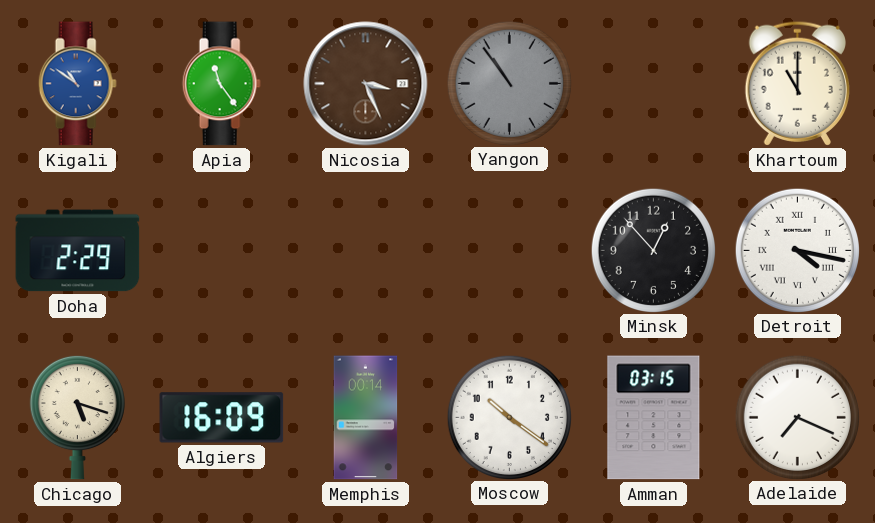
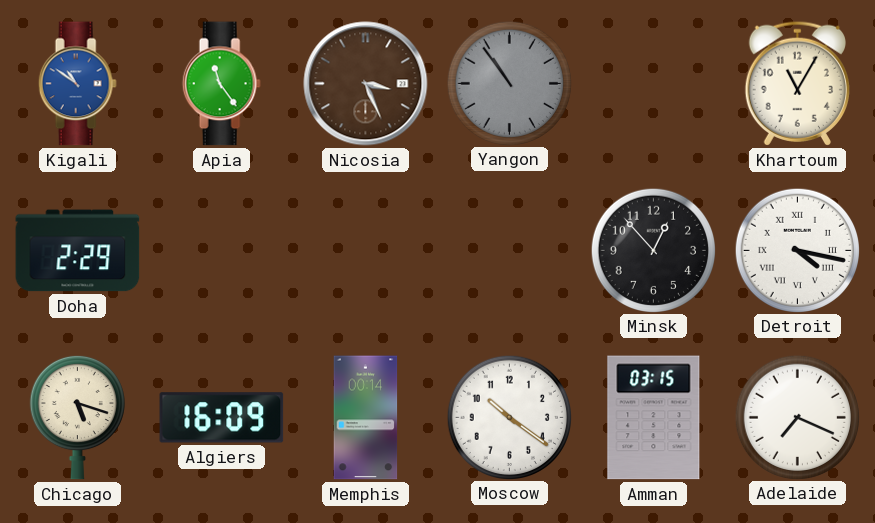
Khartoum: 11:00 -> 11:05
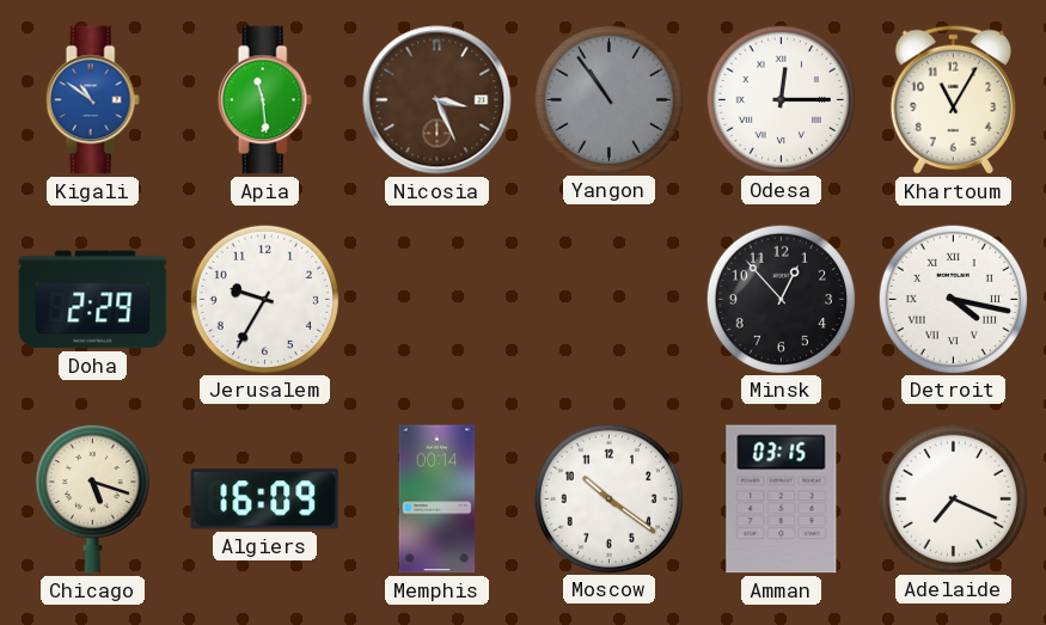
Apia: 11:24 -> 11:29
Odesa: none -> 12:15
Jerusalem: none -> 9:35
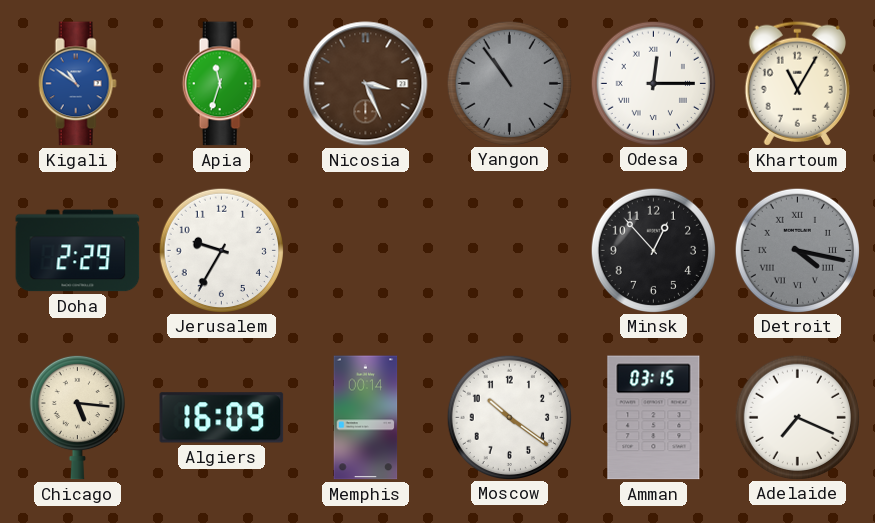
Apia: 11:29 -> 11:33
Detroit dial: white -> grey
Chicago: 5:18 -> 5:16
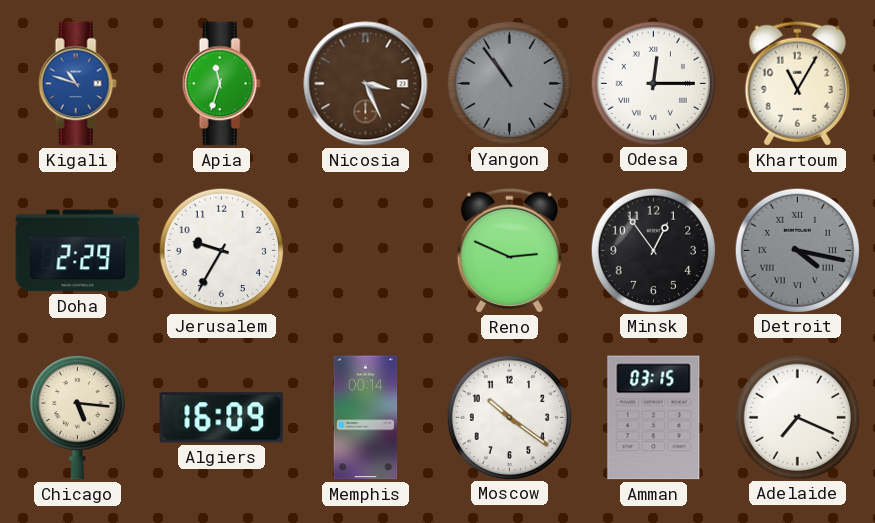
Kigali: 10:51 -> 10:48
Reno: none -> 2:49
Minsk: 12:53 -> 12:54
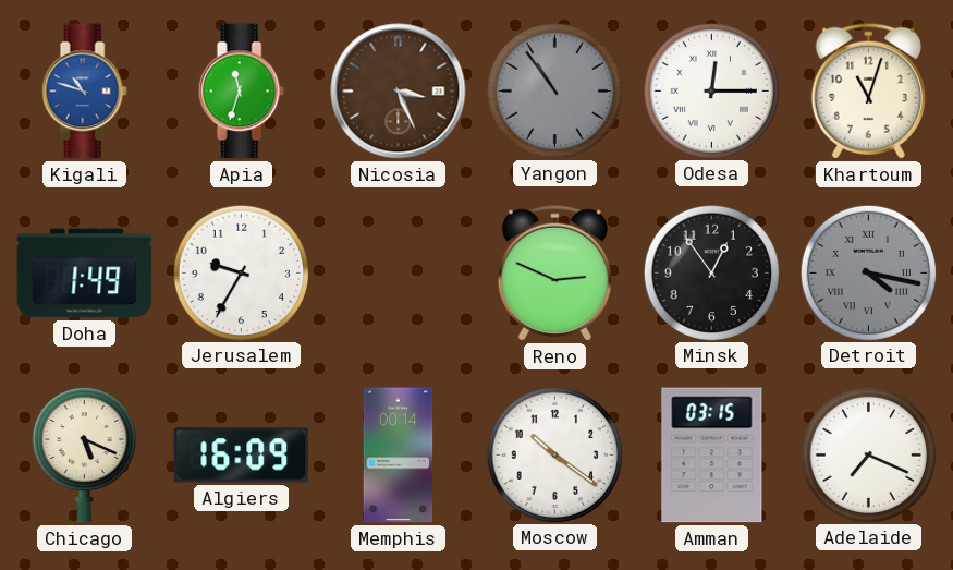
Khartoum: 11:05 -> 11:03
Doha: 2:29 -> 1:49
Chicago: 5:16 -> 5:19
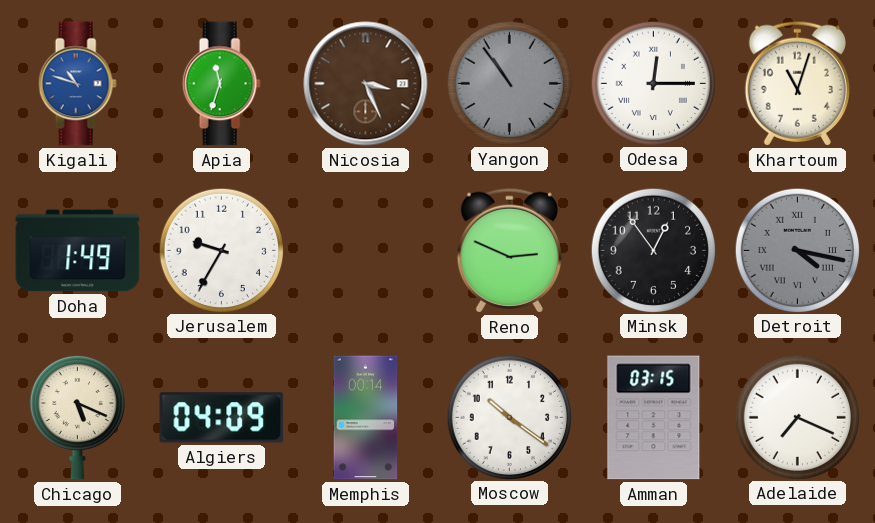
Algiers: 16:09 -> 04:09
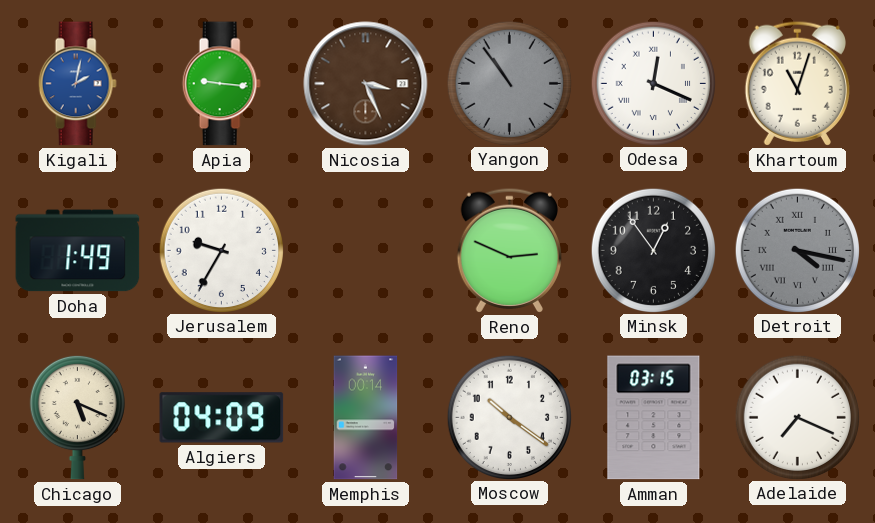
Kigali: 10:48 -> 2:02
Apia: 11:33 -> 9:16
Odesa: 12:15 -> 12:19
